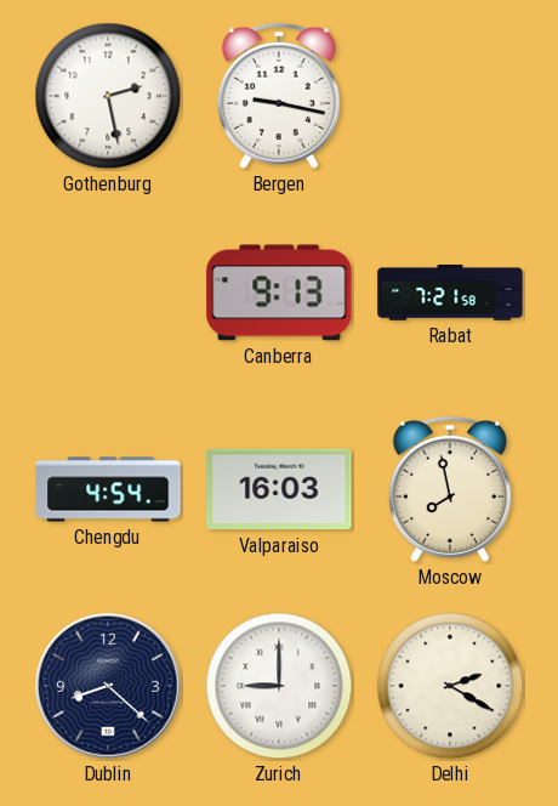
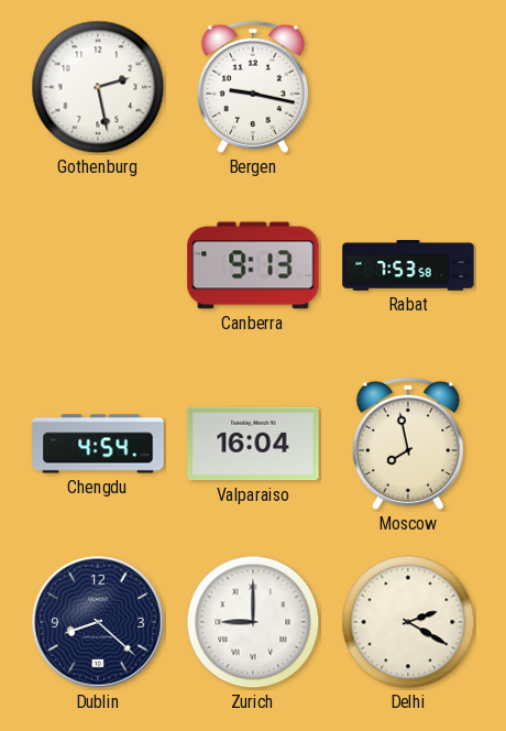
Rabat: 7:21 -> 7:53
Valparaiso: 16:03 -> 16:04
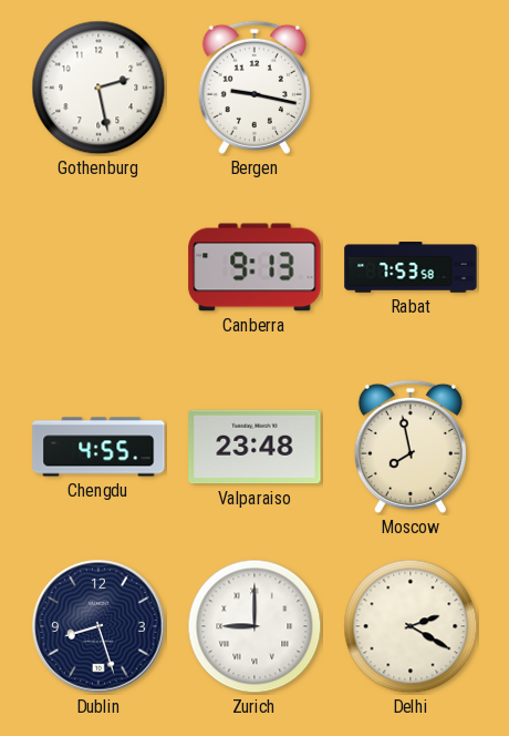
Chengdu: 4:54 -> 4:55
Valparaiso: 16:04 -> 23:48
Dublin: 8:22 -> 8:27
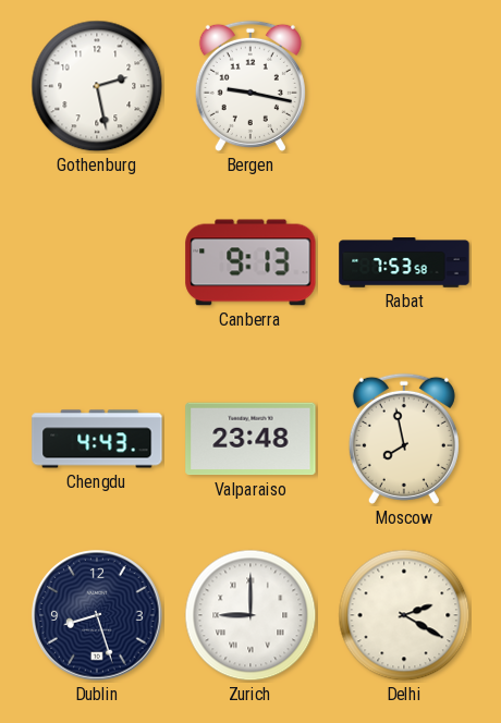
Chengdu: 4:55 -> 4:43
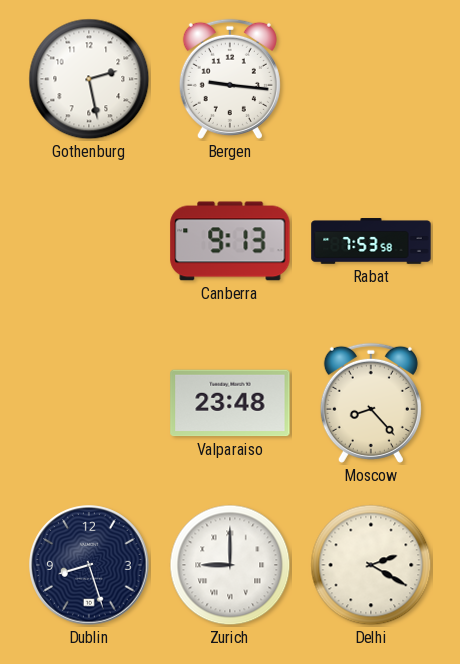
Bergen: 9:17 -> 9:16
Chengdu: 4:43 -> none
Moscow: 7:58 -> 8:23
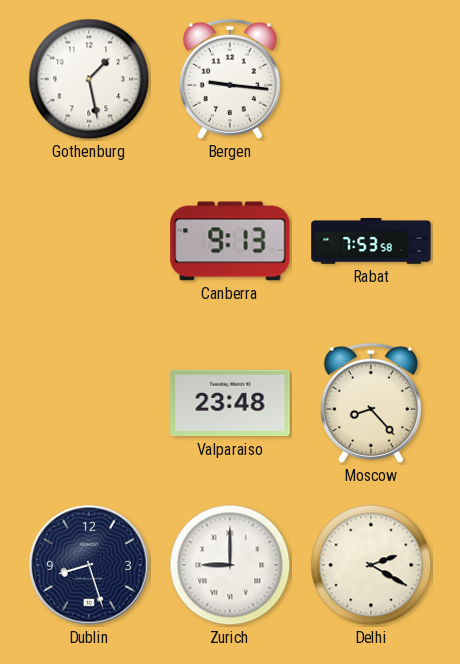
Gothenburg: 2:28 -> 1:28
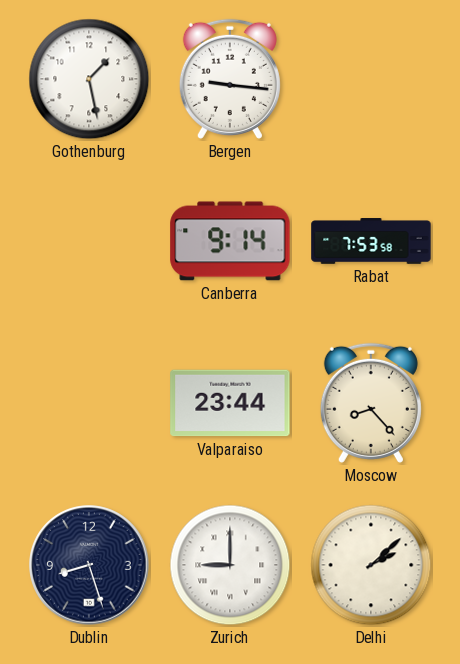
Canberra: 9:13 -> 9:14
Valparaiso: 23:48 -> 23:44
Delhi: 2:20 -> 2:08
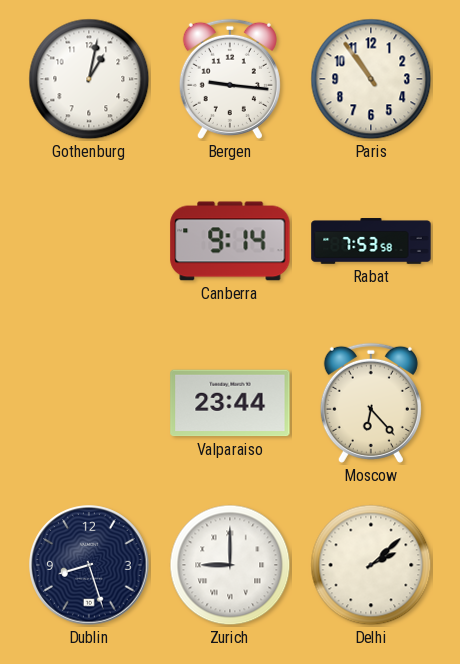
Gothenburg: 1:28 -> 1:02
Paris: none -> 10:54
Moscow: 8:23 -> 6:23
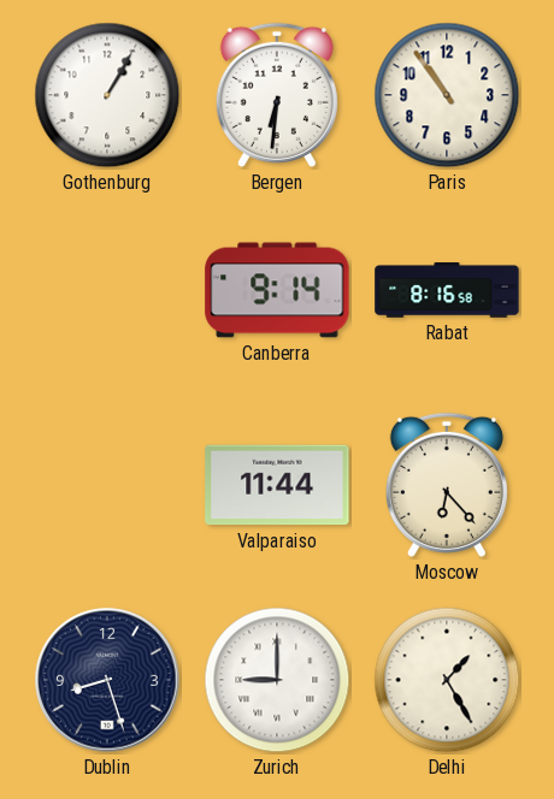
Gothenburg: 1:02 -> 1:05
Bergen: 9:16 -> 6:31
Rabat: 7:53 -> 8:16
Valparaiso: 23:44 -> 11:44
Delhi: 2:08 -> 1:25
